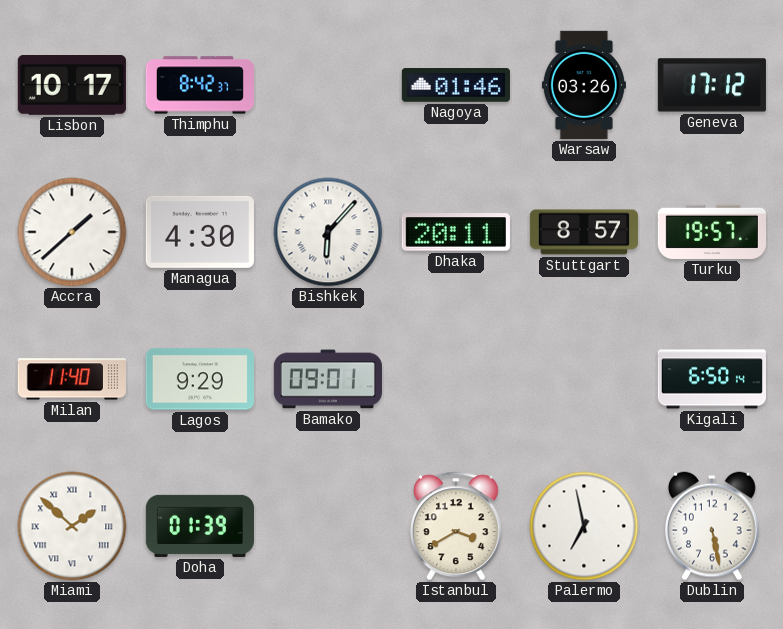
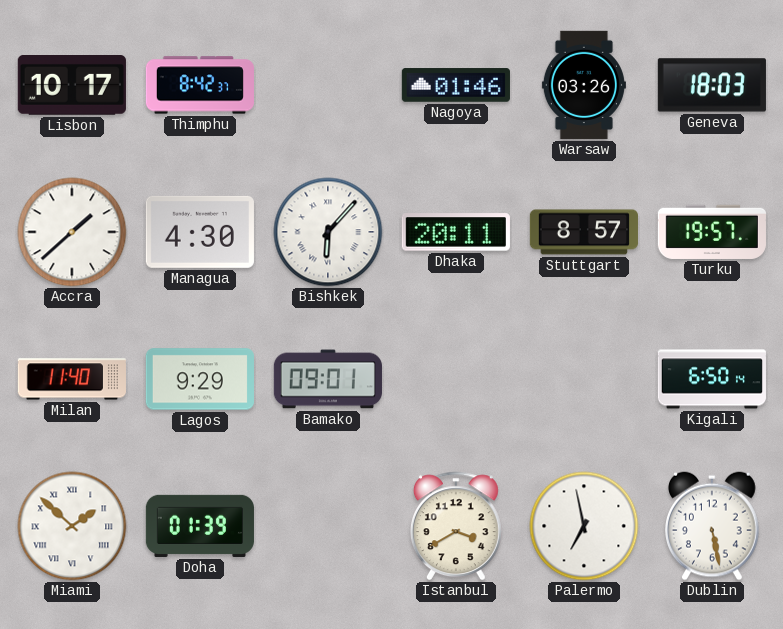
Geneva: 17:12 -> 18:03
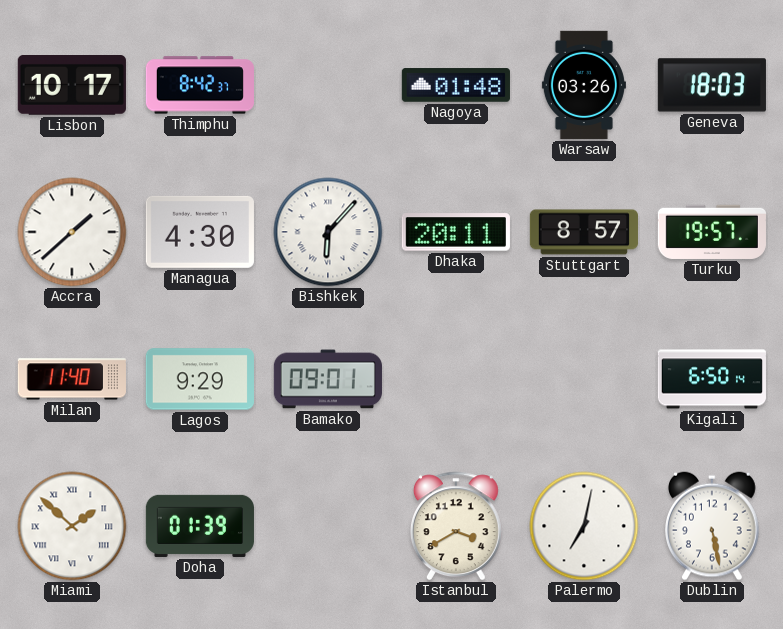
Nagoya: 01:46 -> 01:48
Palermo: 6:58 -> 7:02
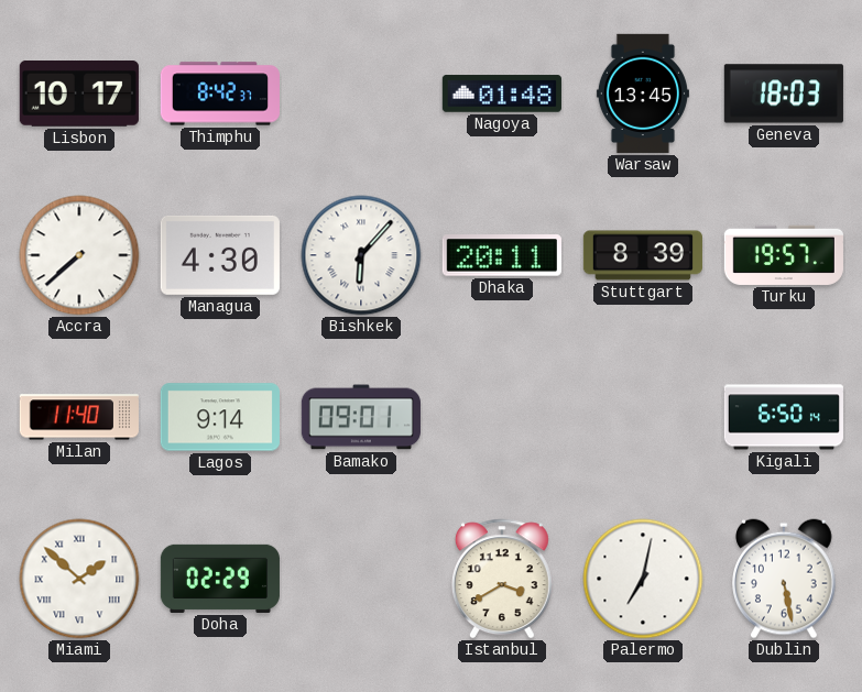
Warsaw: 03:26 -> 13:45
Accra: 1:38 -> 7:38
Stuttgart: 8:57 -> 8:39
Lagos: 9:29 -> 9:14
Doha: 01:39 -> 02:29
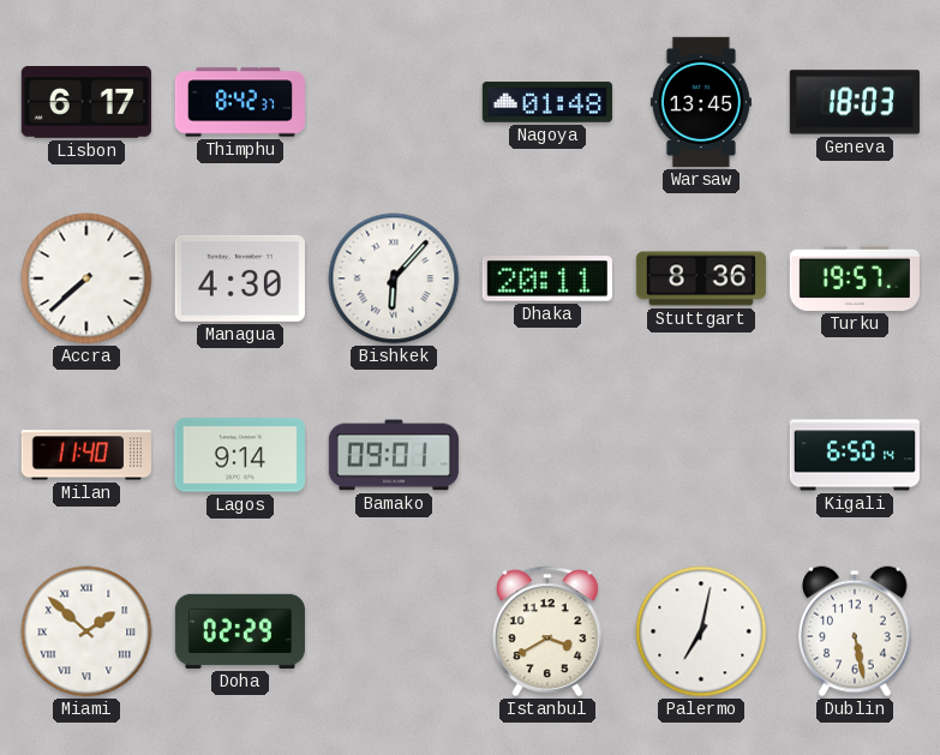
Lisbon: 10:17 -> 6:17
Stuttgart: 8:39 -> 8:36
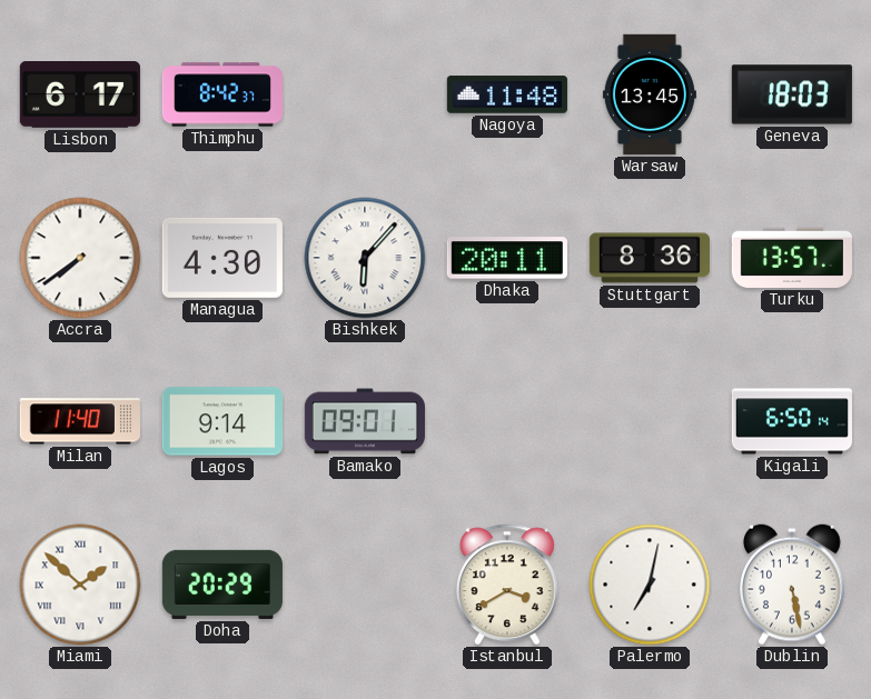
Nagoya: 01:48 -> 11:48
Accra: 7:38 -> 7:39
Turku: 19:57 -> 13:57
Doha: 02:29 -> 20:29
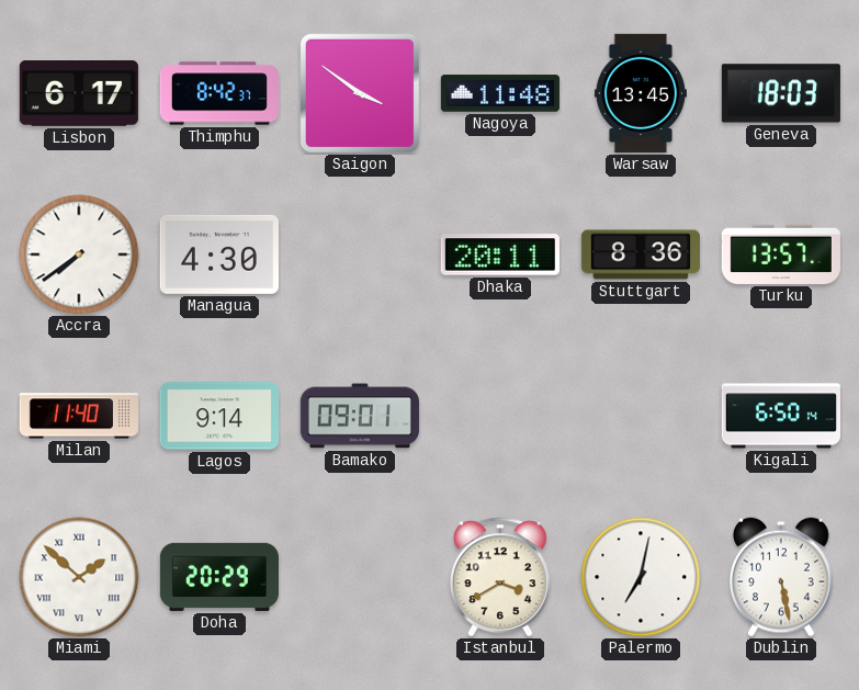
Saigon: none -> 3:51
Bishkek: 6:07 -> none
